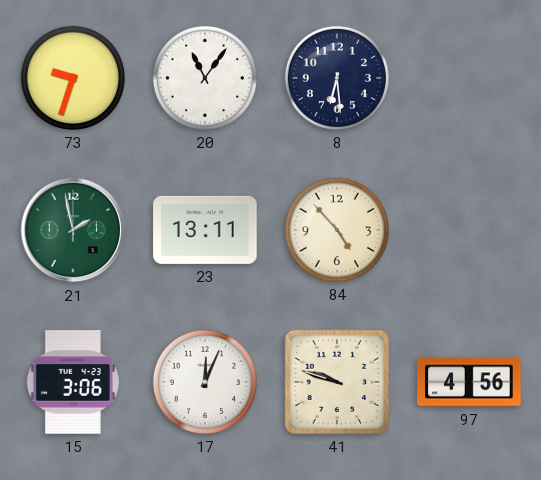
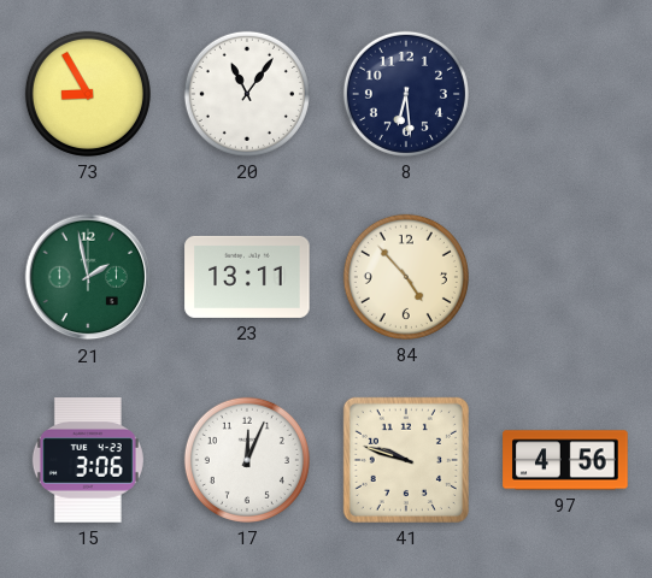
73: 9:33 -> 8:55
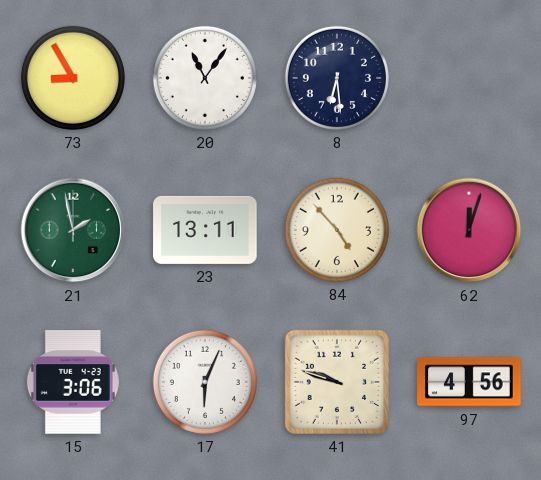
62: none -> 12:03
17: 12:04 -> 6:04
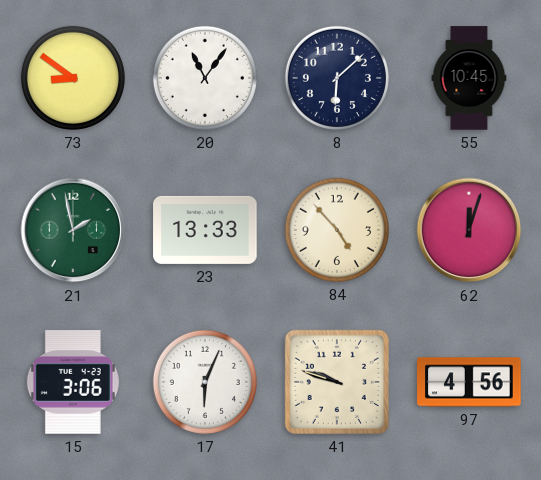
73: 8:55 -> 8:51
8: 6:29 -> 6:08
55: none -> 10:45
23: 13:11 -> 13:33
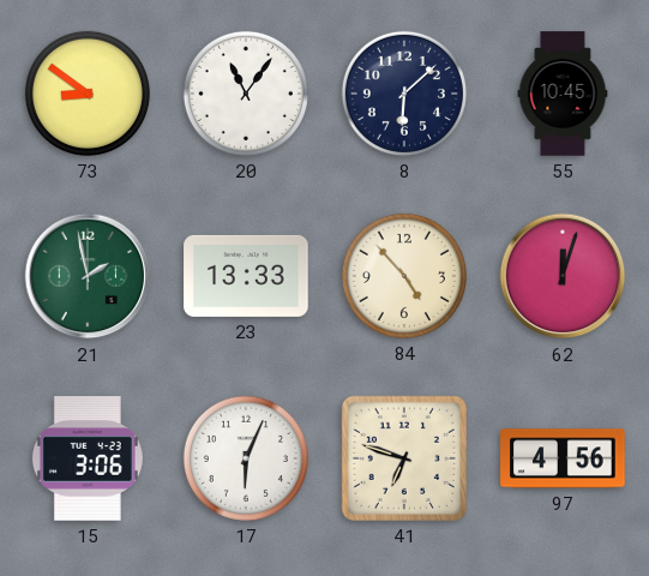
41: 9:48 -> 6:48
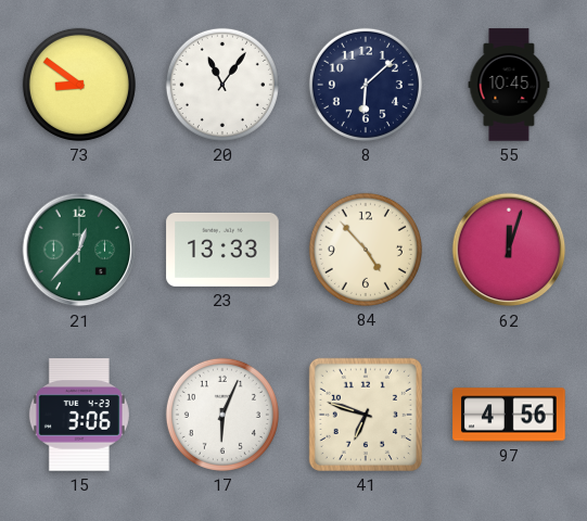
21: 1:58 -> 12:37
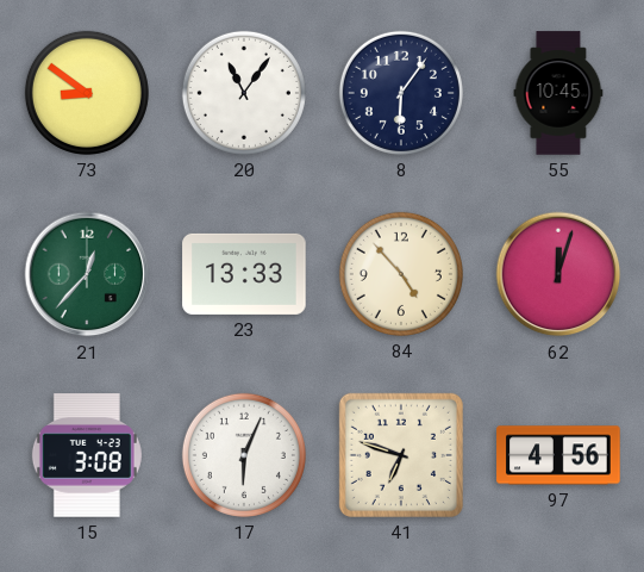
8: 6:08 -> 6:06
15: 3:06 -> 3:08
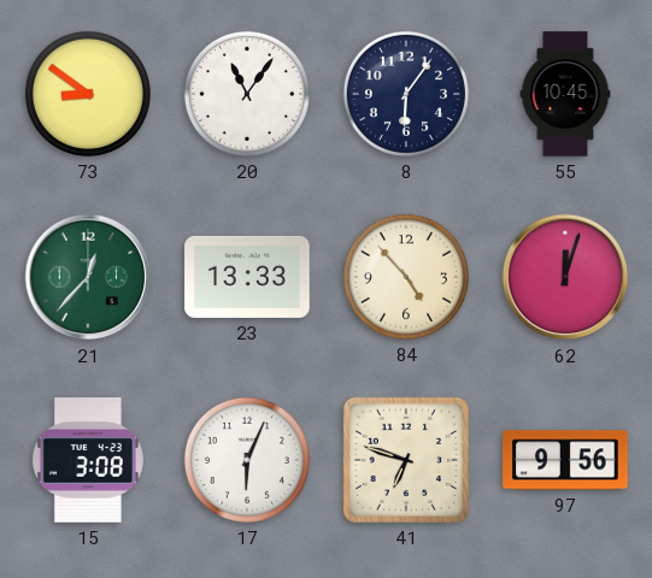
97: 4:56 -> 9:56
